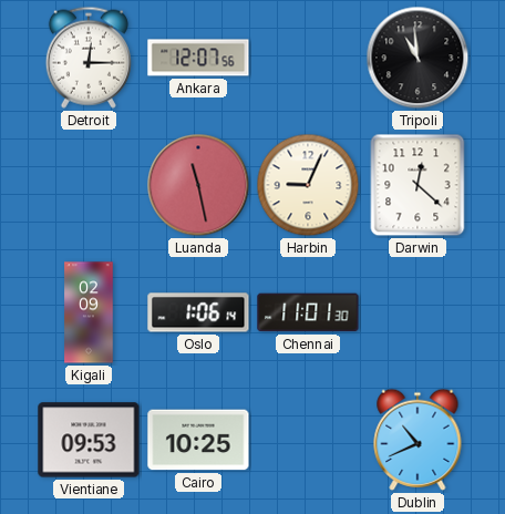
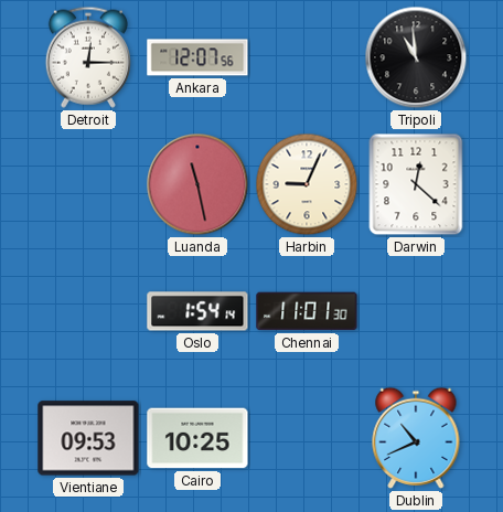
Kigali: 02:09 -> none
Oslo: 1:06 -> 1:54
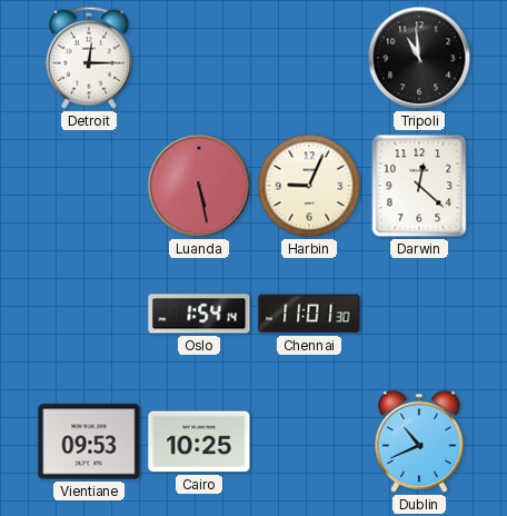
Ankara: 12:07 -> none
Luanda: 11:28 -> 5:28
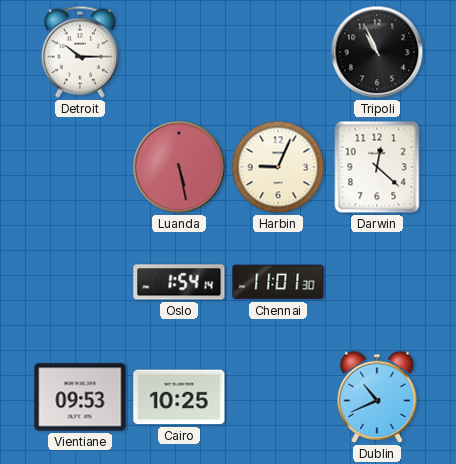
Detroit: 12:15 -> 10:15
Tripoli: 10:59 -> 10:56
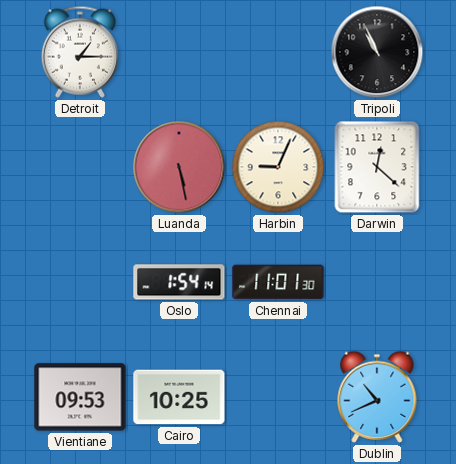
Detroit: 10:15 -> 1:15
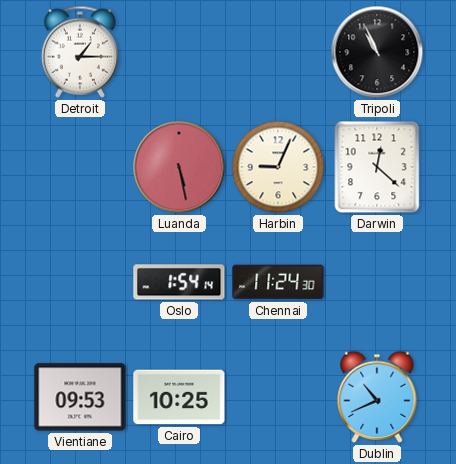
Chennai: 11:01 -> 11:24
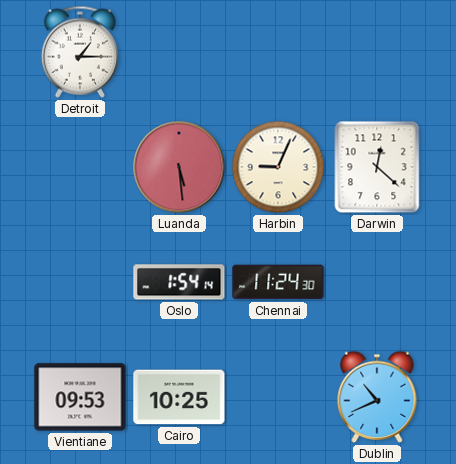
Tripoli: 10:56 -> none
Luanda: 5:28 -> 5:29
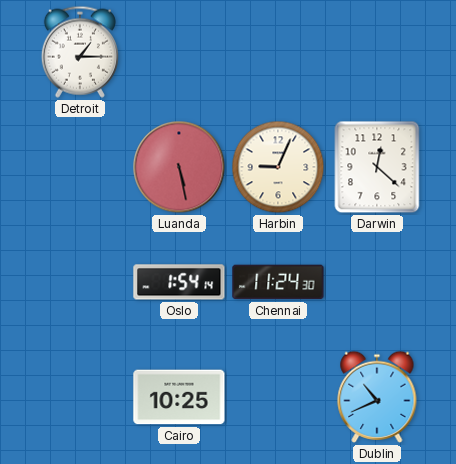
Luanda: 5:29 -> 5:28
Vientiane: 09:53 -> none
